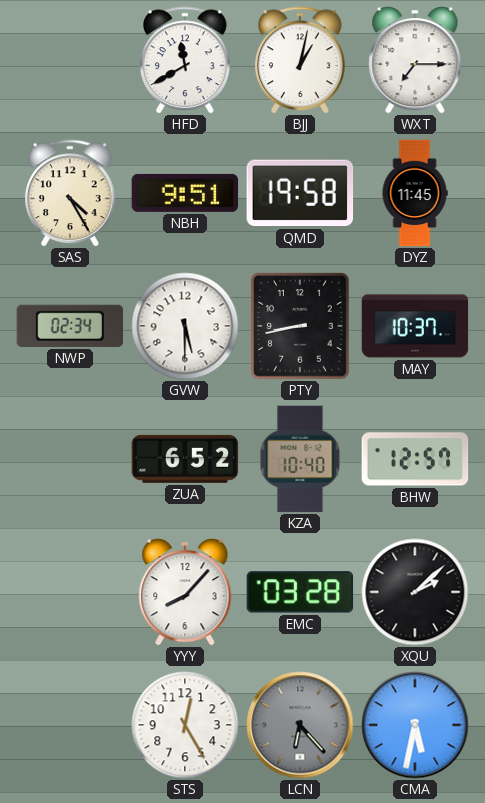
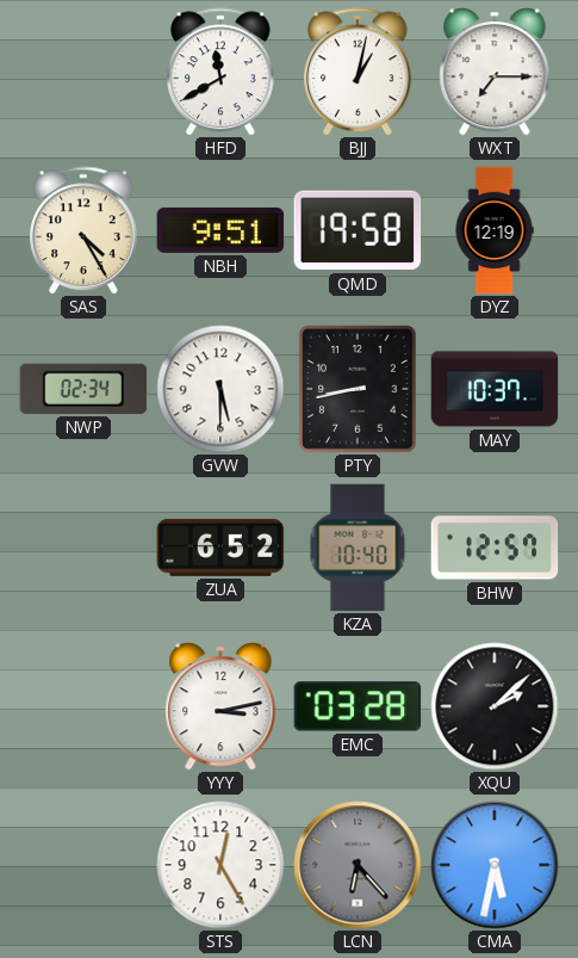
DYZ: 11:45 -> 12:19
YYY: 8:07 -> 3:13
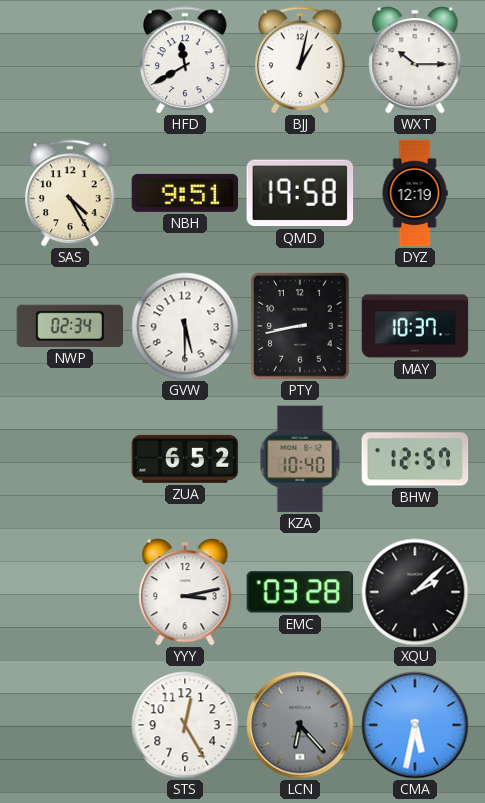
WXT: 7:15 -> 10:15
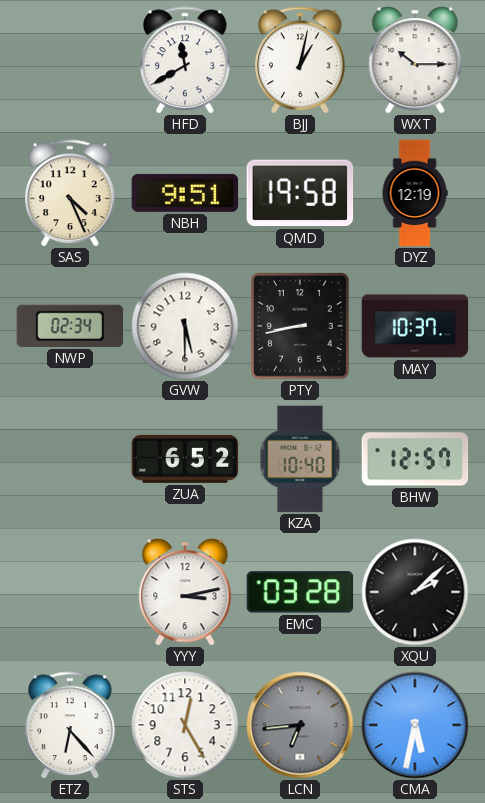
SAS: 4:25 -> 4:26
ETZ: none -> 6:23
LCN: 6:23 -> 6:44
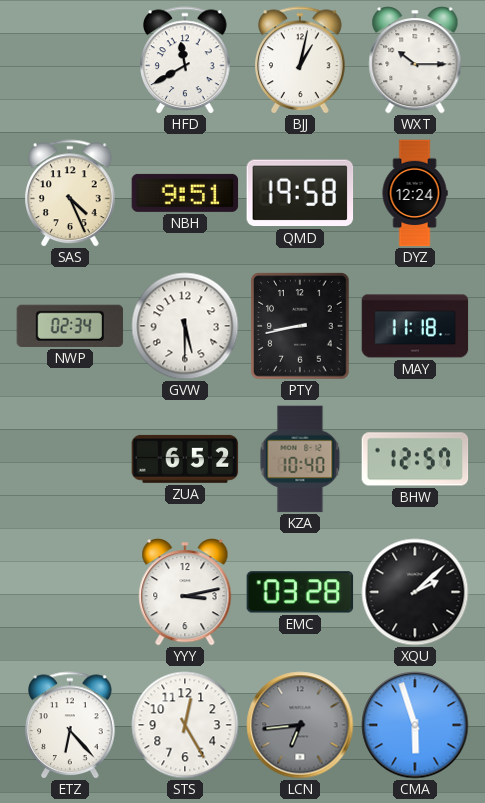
DYZ: 12:19 -> 12:24
MAY: 10:37 -> 11:18
CMA: 5:32 -> 5:57
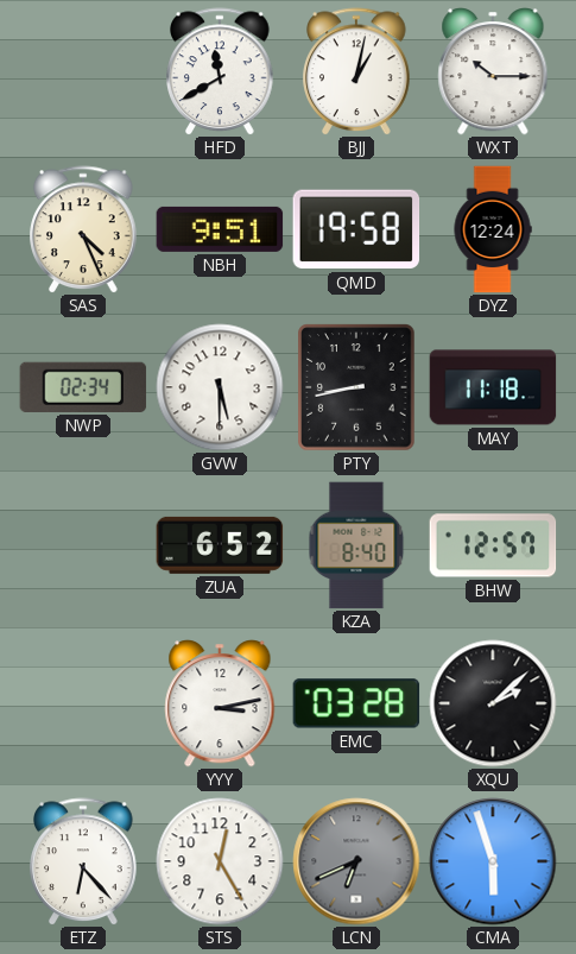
KZA: 10:40 -> 8:40
LCN: 6:44 -> 6:41
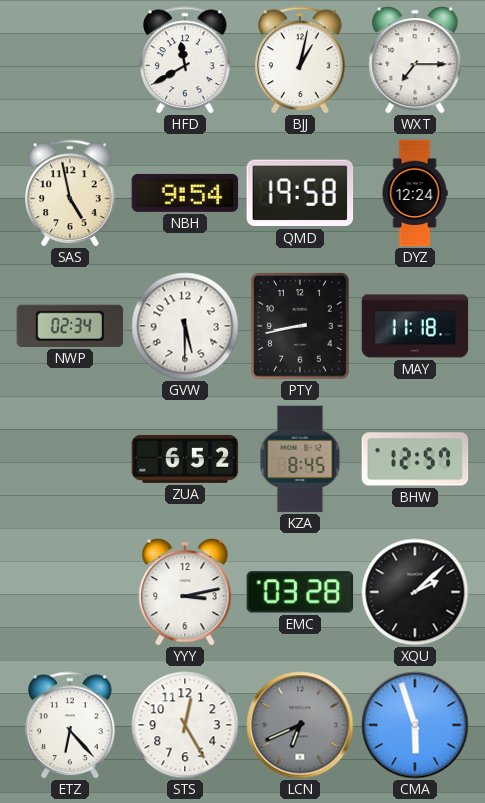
WXT: 10:15 -> 7:15
SAS: 4:26 -> 4:58
NBH: 9:51 -> 9:54
KZA: 8:40 -> 8:45
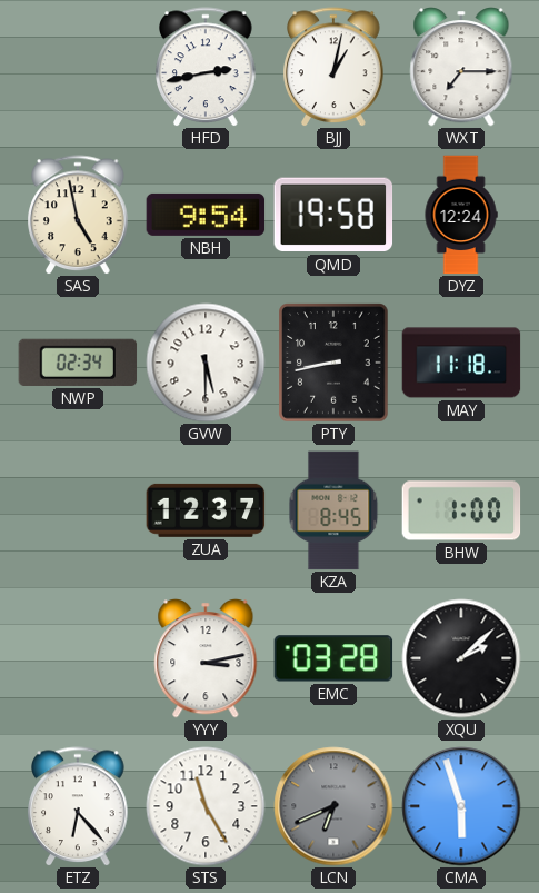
HFD: 11:40 -> 2:43
ZUA: 6:52 -> 12:37
BHW: 12:57 -> 1:00
STS: 12:25 -> 11:25
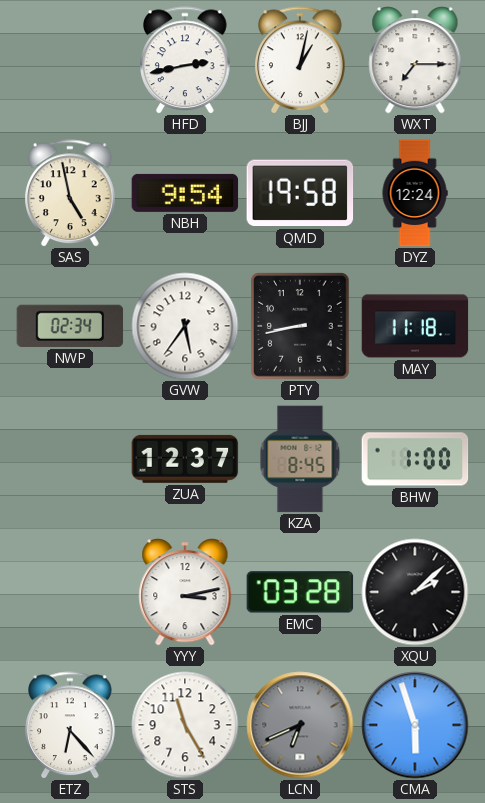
GVW: 5:30 -> 5:36
